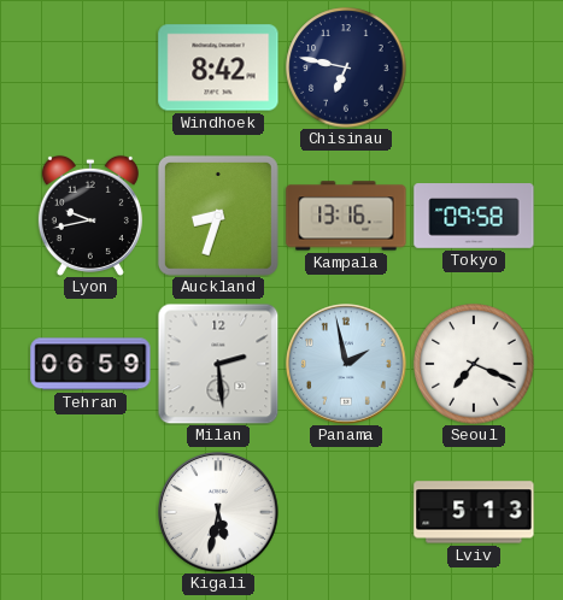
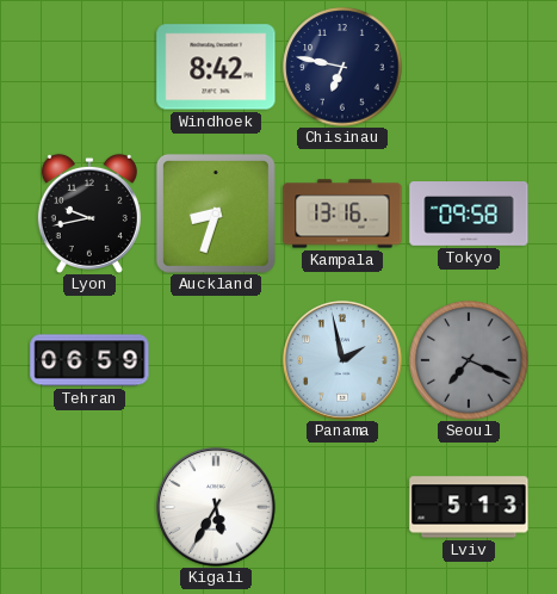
Milan: 2:29 -> none
Seoul dial: white -> grey
Kigali: 5:32 -> 5:35
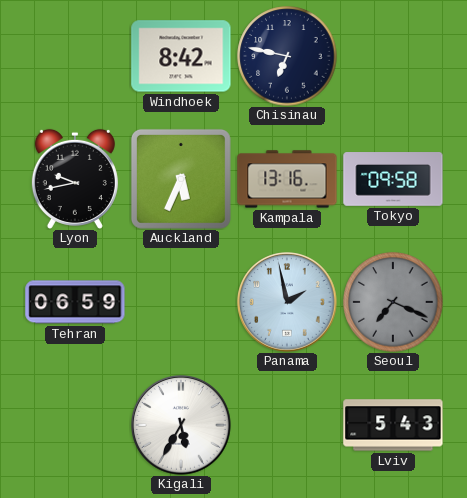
Auckland: 8:33 -> 5:34
Lviv: 5:13 -> 5:43
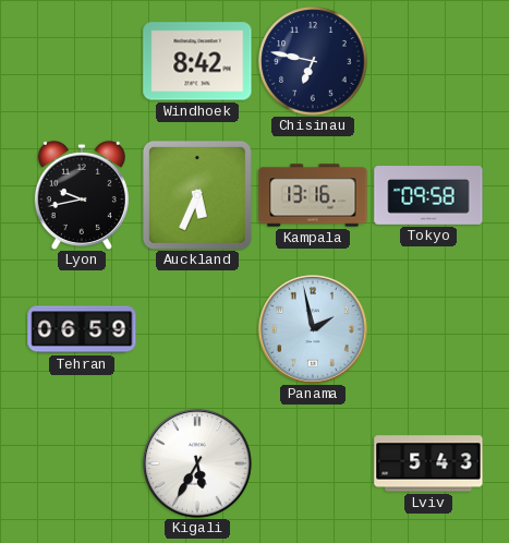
Seoul: 7:19 -> none
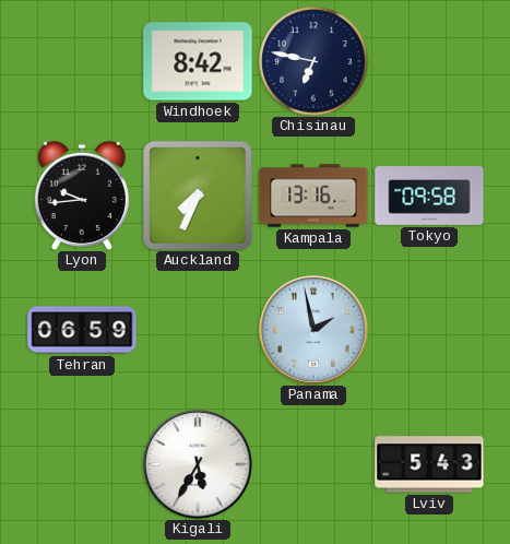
Lyon: 9:43 -> 9:44
Auckland: 5:34 -> 7:34
